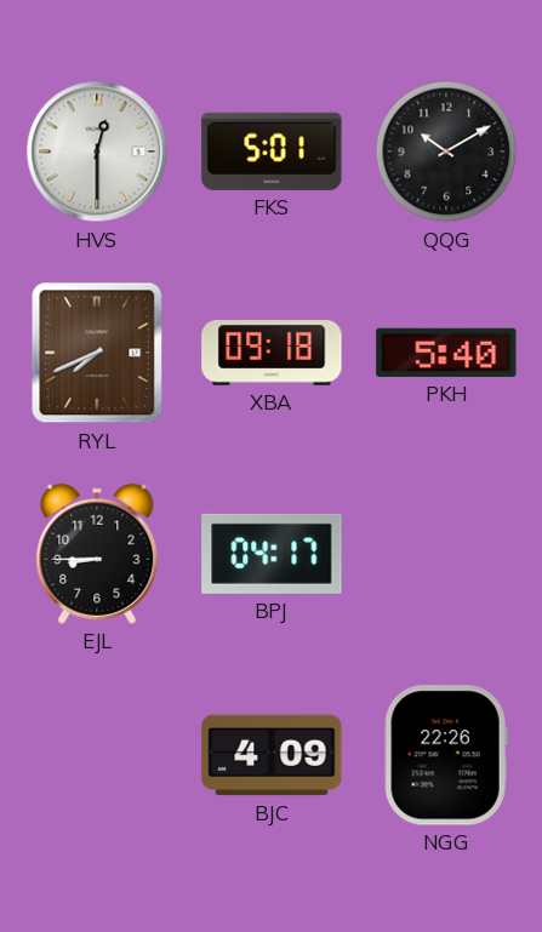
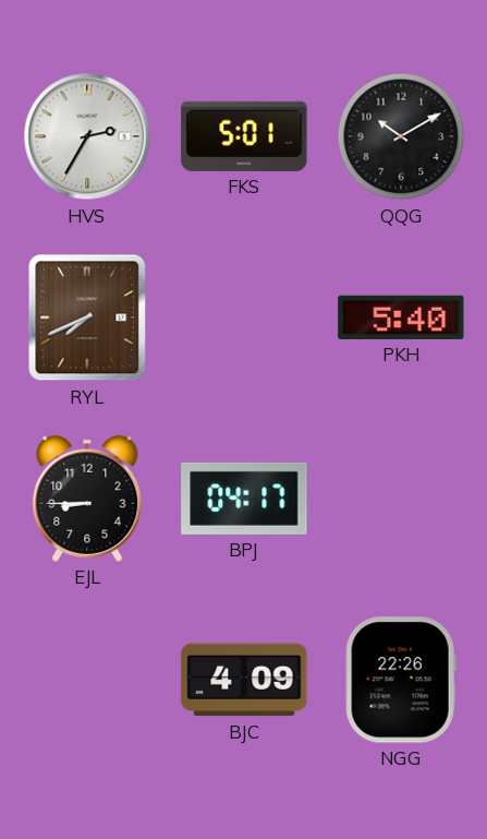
HVS: 12:30 -> 2:35
XBA: 09:18 -> none
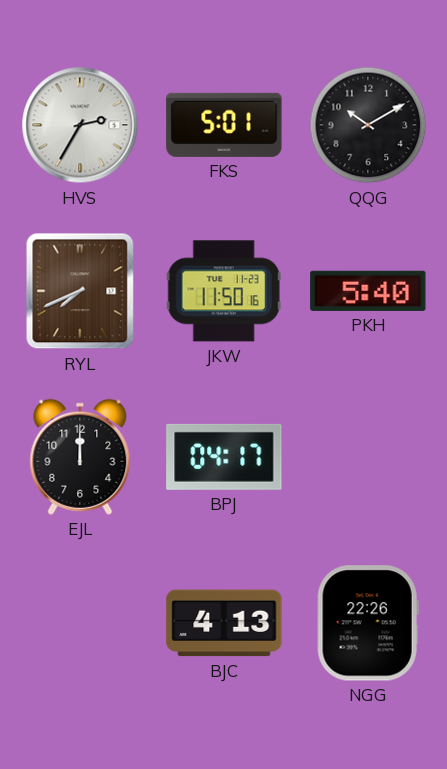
JKW: none -> 11:50
EJL: 8:45 -> 12:00
BJC: 4:09 -> 4:13
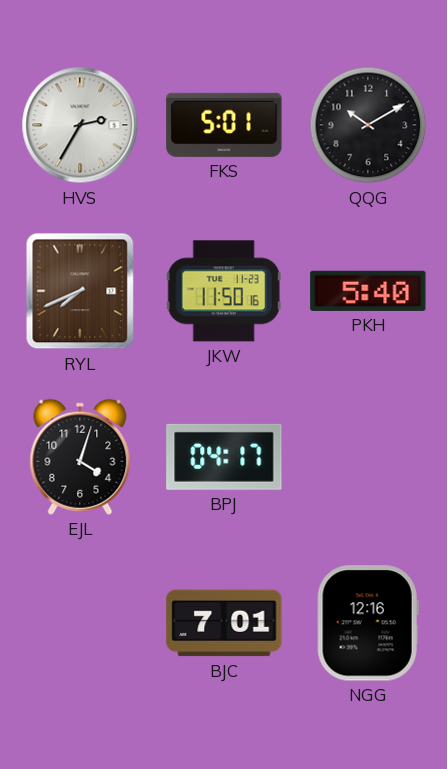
EJL: 12:00 -> 4:03
BJC: 4:13 -> 7:01
NGG: 22:26 -> 12:16
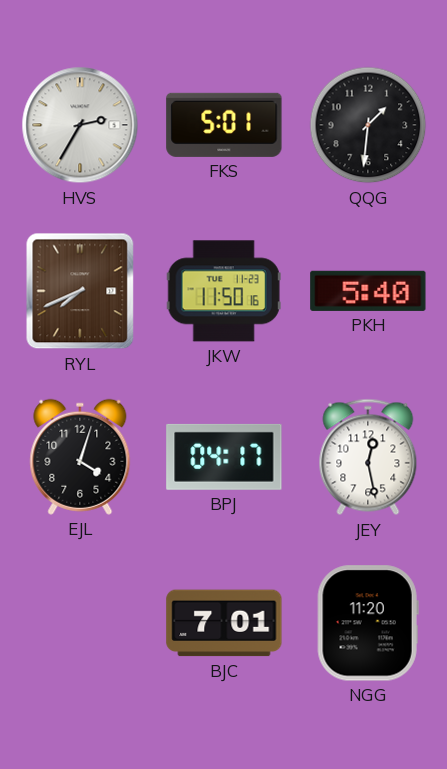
QQG: 10:10 -> 1:31
JEY: none -> 12:28
NGG: 12:16 -> 11:20
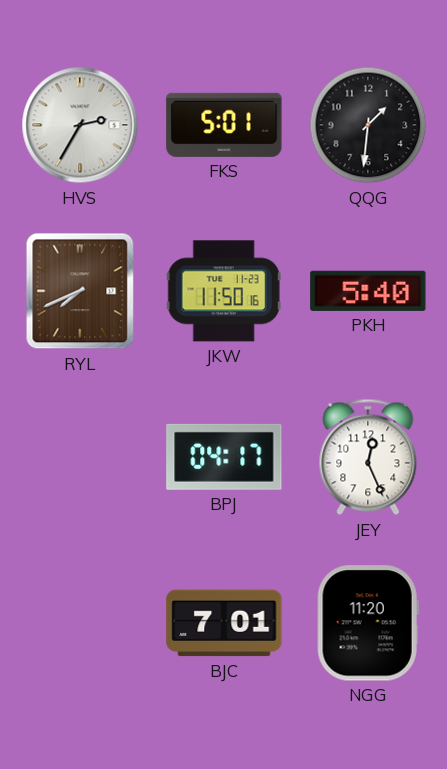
EJL: 4:03 -> none
JEY: 12:28 -> 12:26
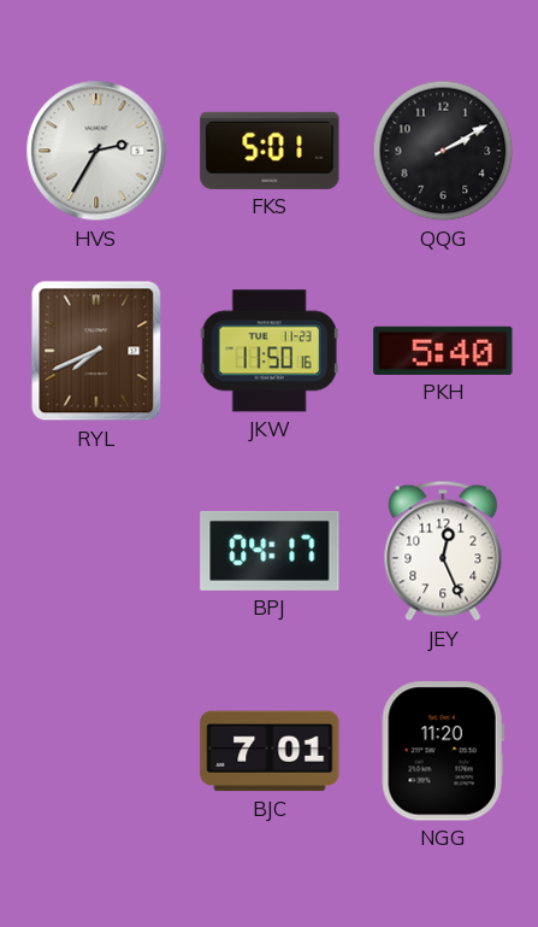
QQG: 1:31 -> 2:10
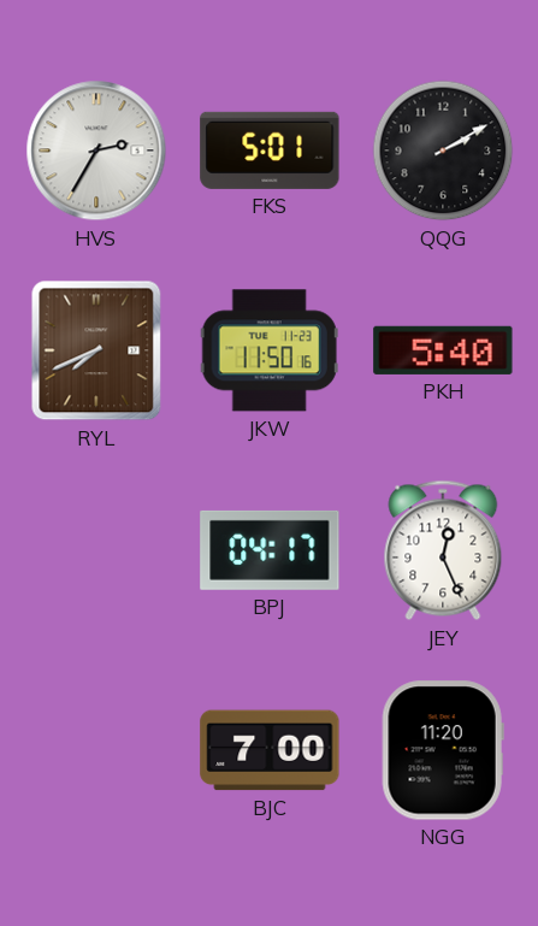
BJC: 7:01 -> 7:00
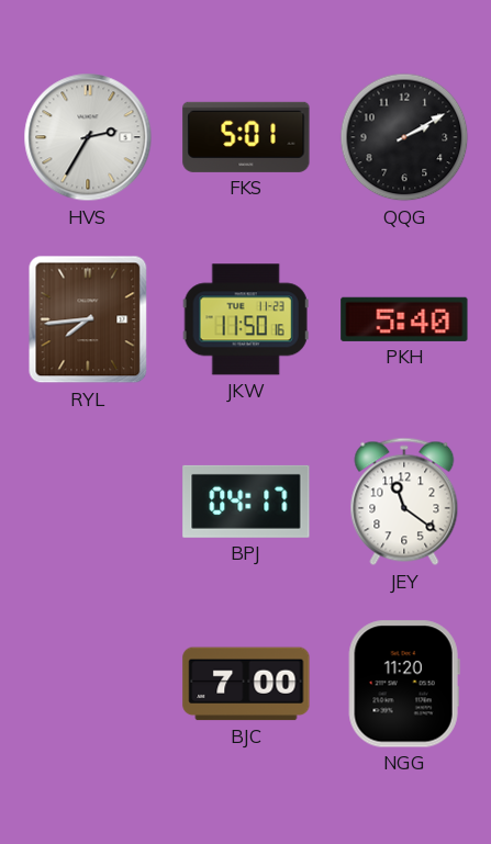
RYL: 7:41 -> 7:44
JEY: 12:26 -> 11:21
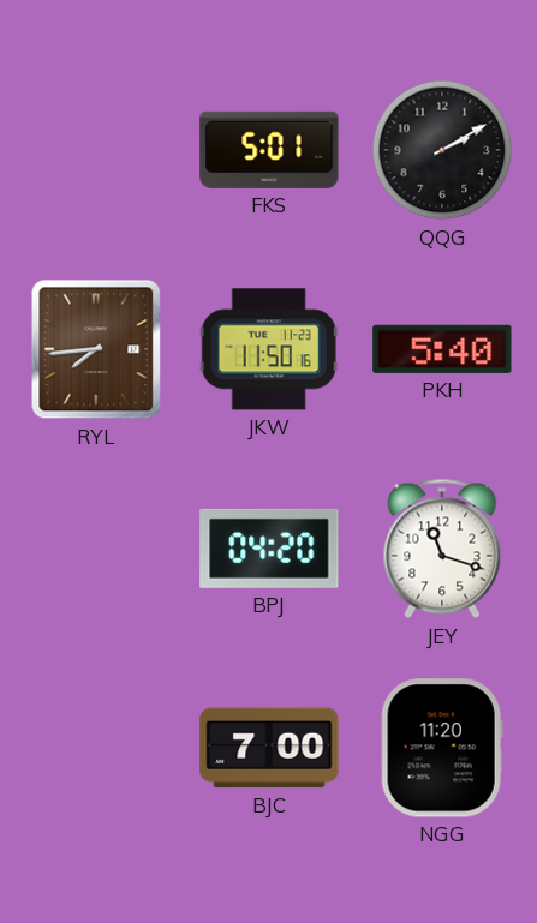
HVS: 2:35 -> none
BPJ: 04:17 -> 04:20
JEY: 11:21 -> 11:18
